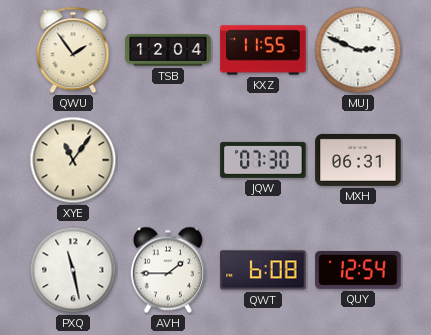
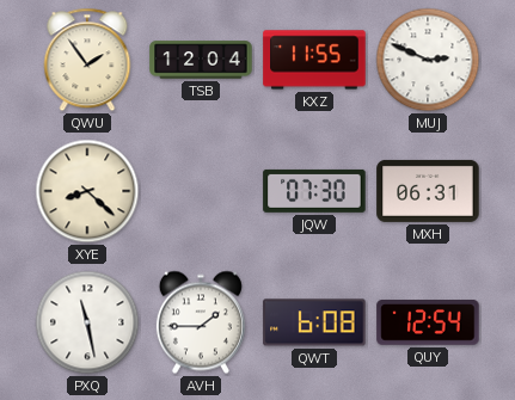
XYE: 11:06 -> 8:22
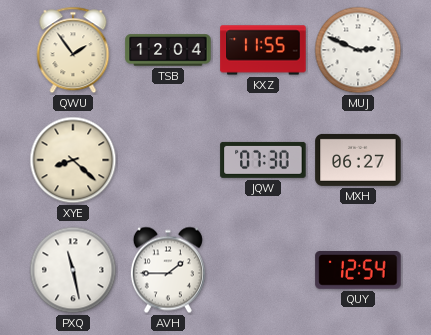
MXH: 06:31 -> 06:27
QWT: 6:08 -> none
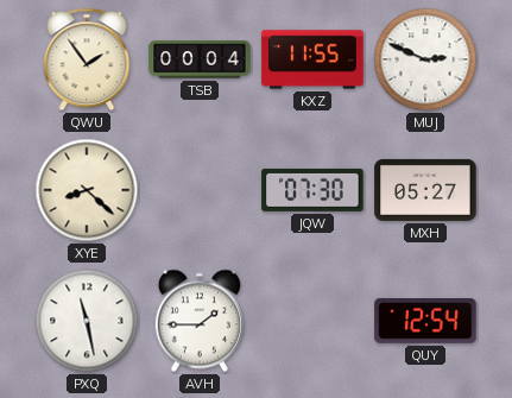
TSB: 12:04 -> 00:04
MXH: 06:27 -> 05:27
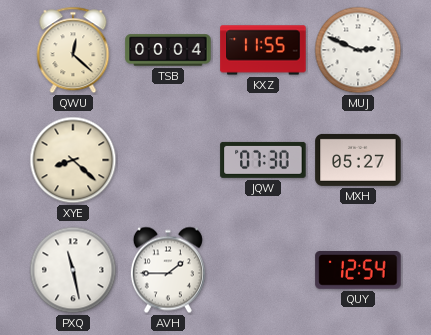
QWU: 1:54 -> 12:22
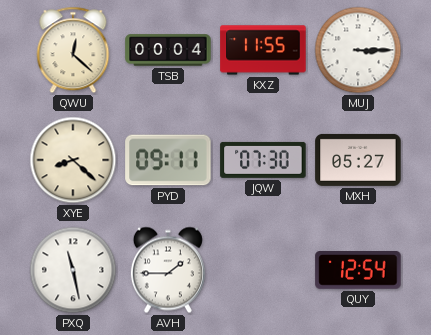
MUJ: 2:49 -> 3:15
PYD: none -> 09:11
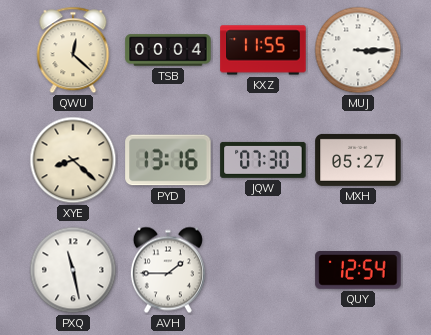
PYD: 09:11 -> 13:16
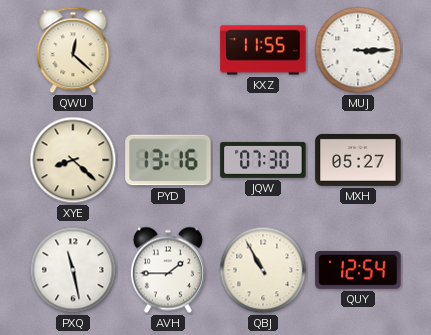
TSB: 00:04 -> none
QBJ: none -> 10:55
